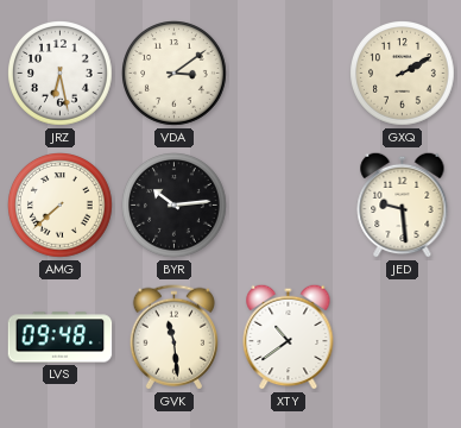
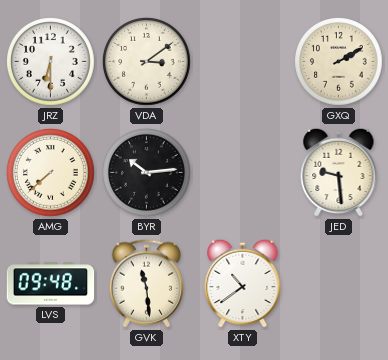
JRZ: 6:28 -> 6:30
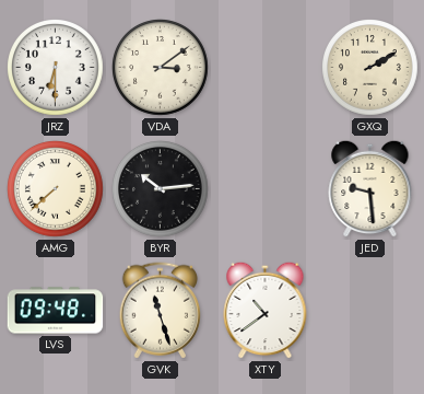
GVK: 11:29 -> 11:27
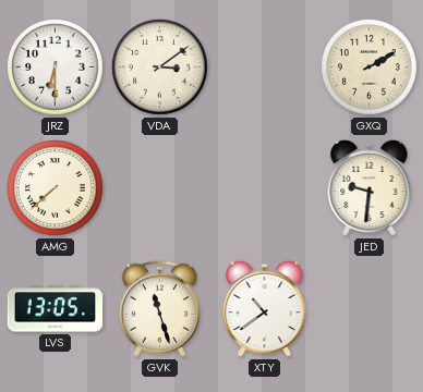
BYR: 10:14 -> none
JED: 9:29 -> 9:31
LVS: 09:48 -> 13:05
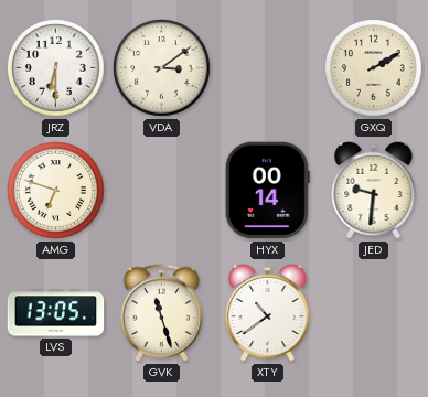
AMG: 7:38 -> 6:48
HYX: none -> 00:14
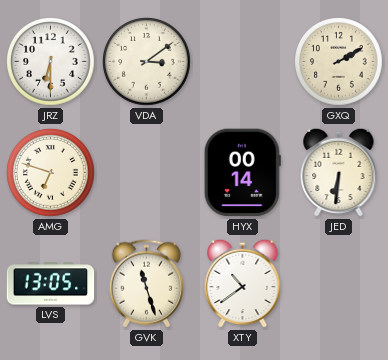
JED: 9:31 -> 6:31
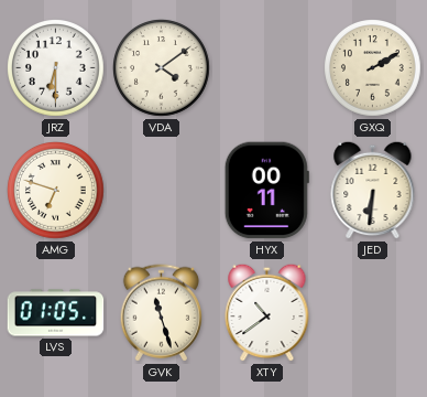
VDA: 3:09 -> 4:09
HYX: 00:14 -> 00:11
LVS: 13:05 -> 01:05
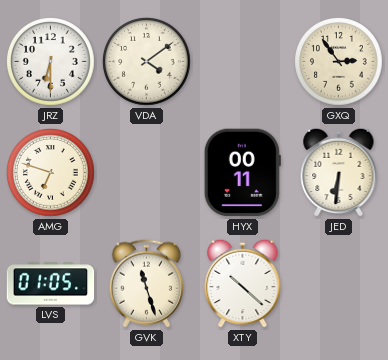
GXQ: 2:10 -> 2:54
XTY: 10:39 -> 10:22
